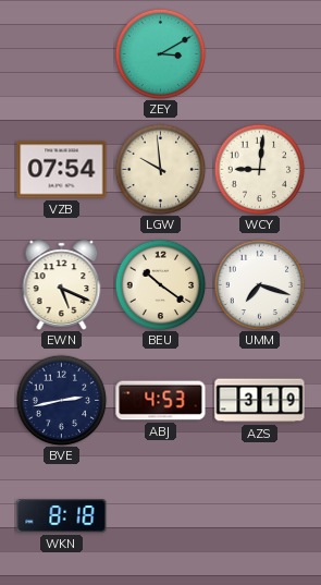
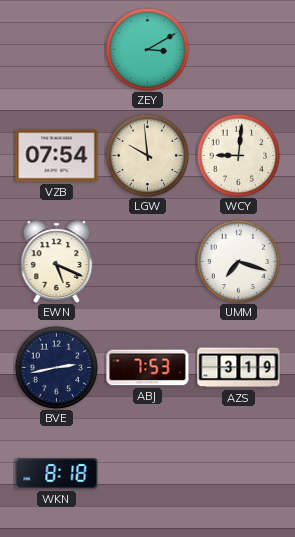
BEU: 10:21 -> none
ABJ: 4:53 -> 7:53
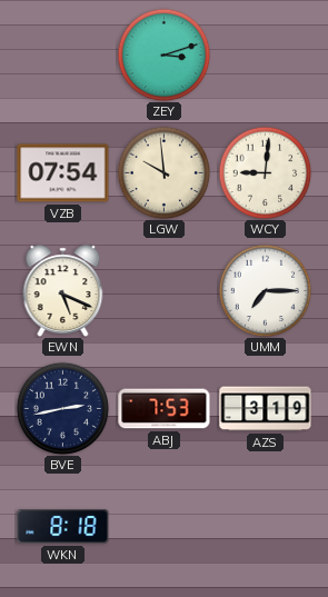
ZEY: 3:10 -> 3:12
UMM: 7:18 -> 7:15
